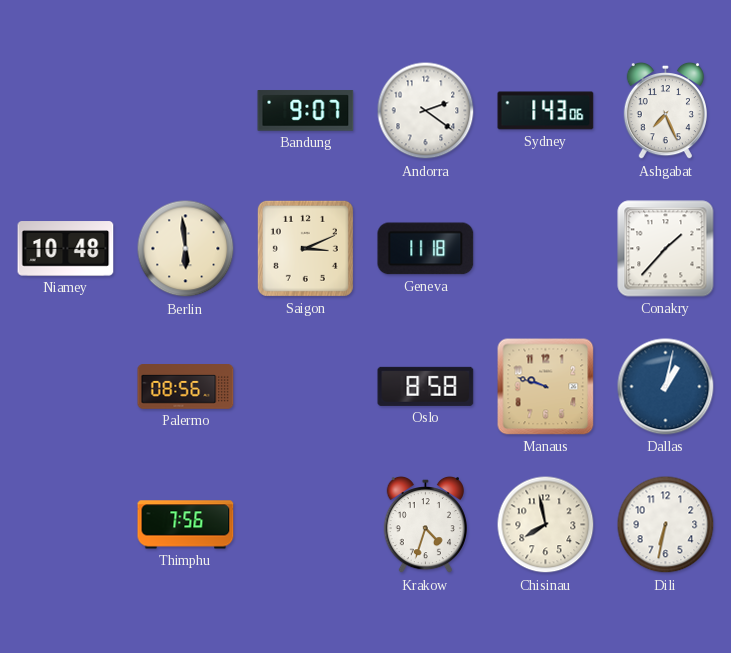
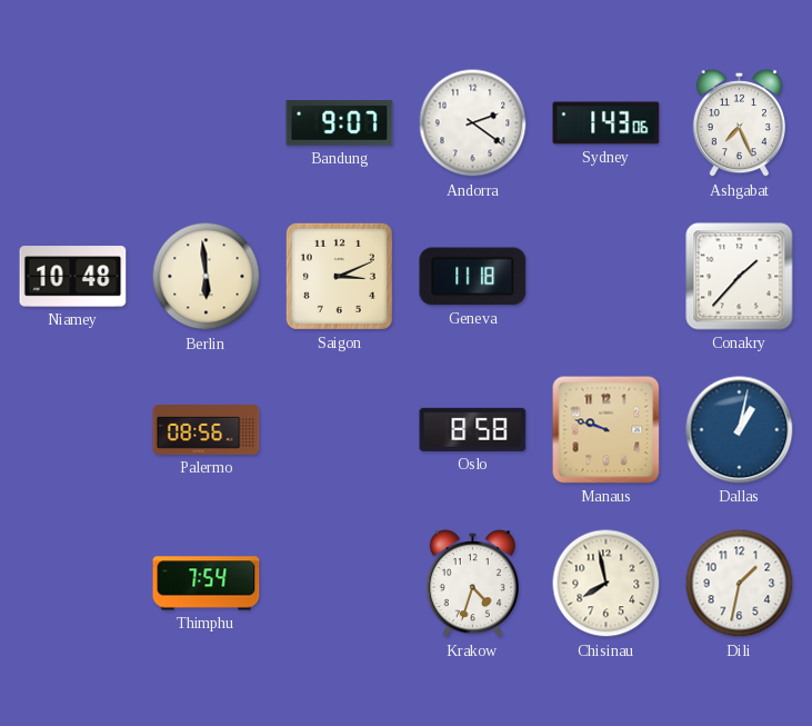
Thimphu: 7:56 -> 7:54
Dili: 6:32 -> 1:32
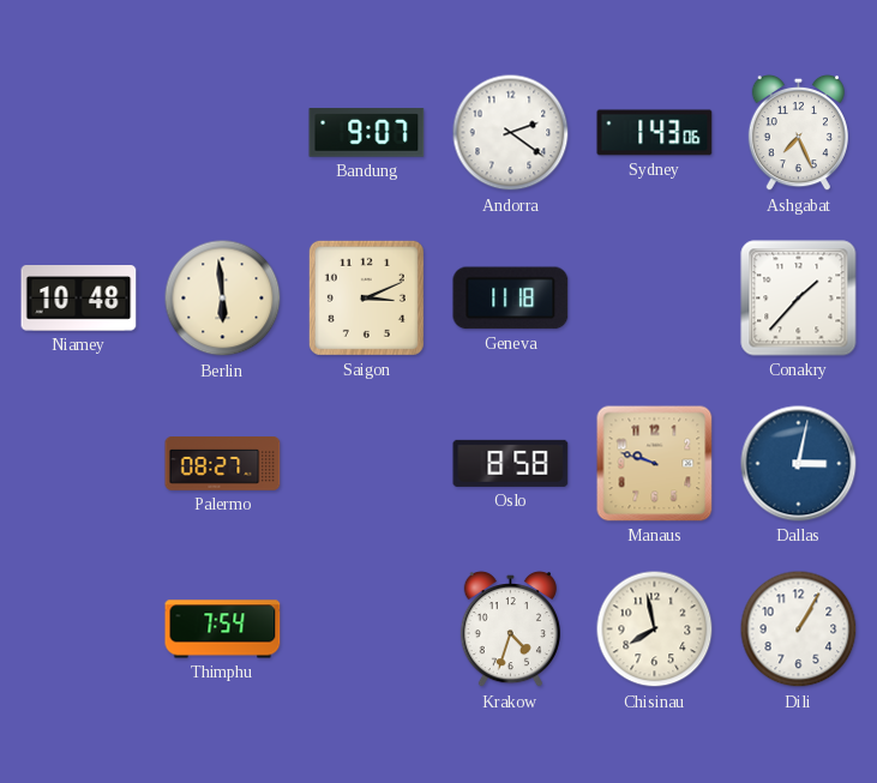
Palermo: 08:56 -> 08:27
Dallas: 1:02 -> 3:02
Dili: 1:32 -> 1:05
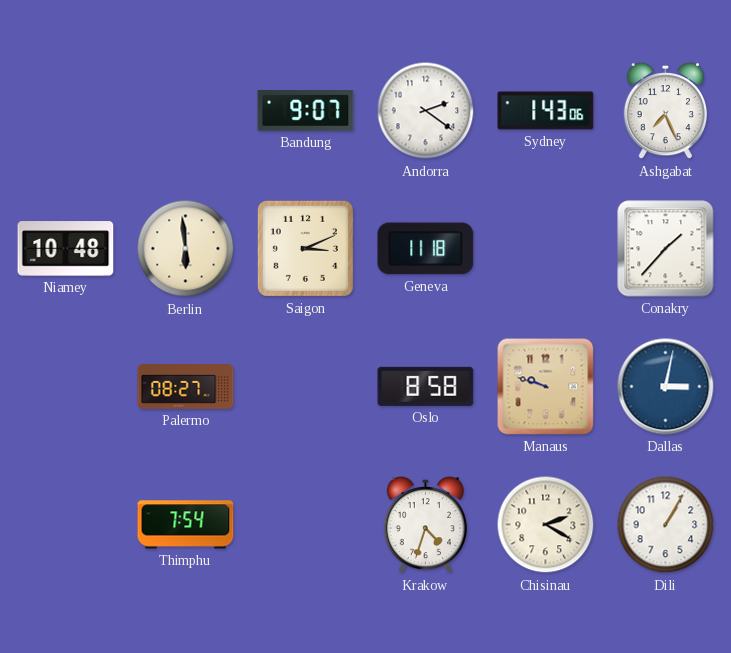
Chisinau: 7:58 -> 2:20
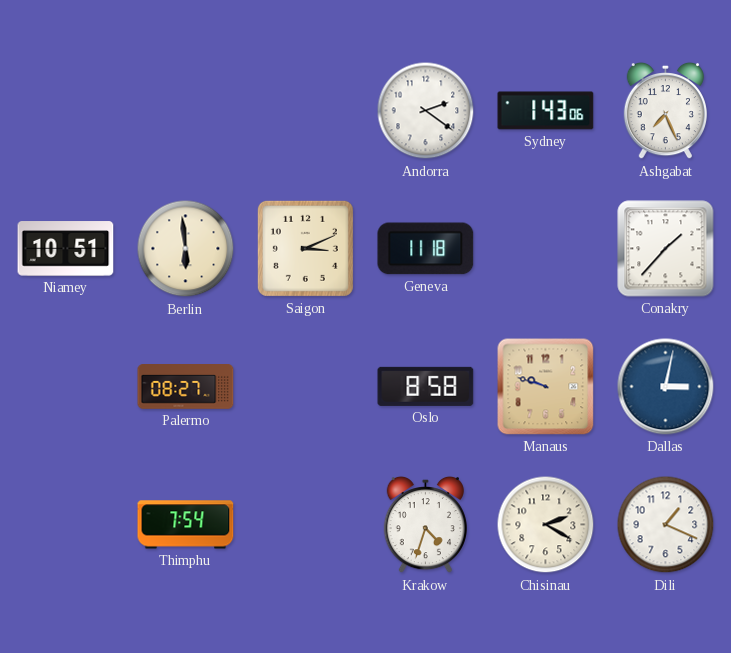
Bandung: 9:07 -> none
Niamey: 10:48 -> 10:51
Dili: 1:05 -> 1:19
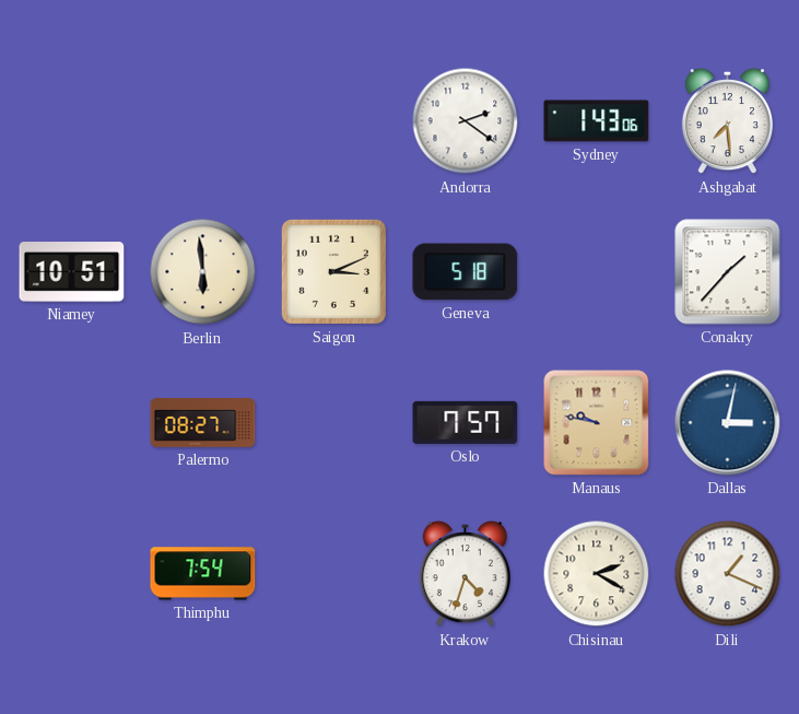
Ashgabat: 7:26 -> 7:29
Geneva: 11:18 -> 5:18
Oslo: 8:58 -> 7:57
Manaus: 9:48 -> 9:47
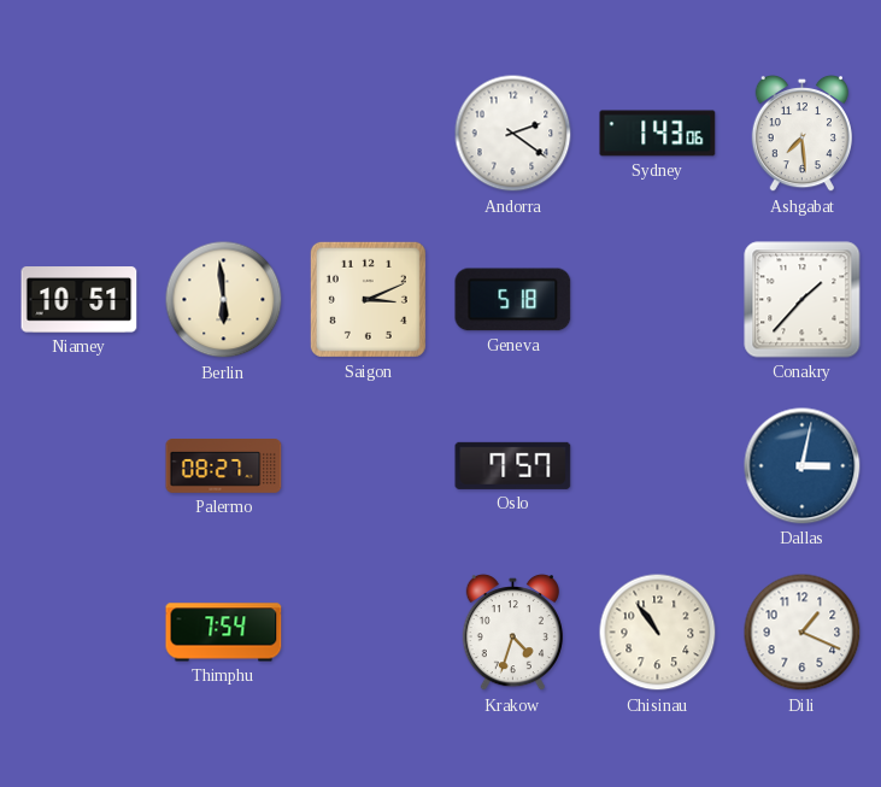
Manaus: 9:47 -> none
Chisinau: 2:20 -> 10:54
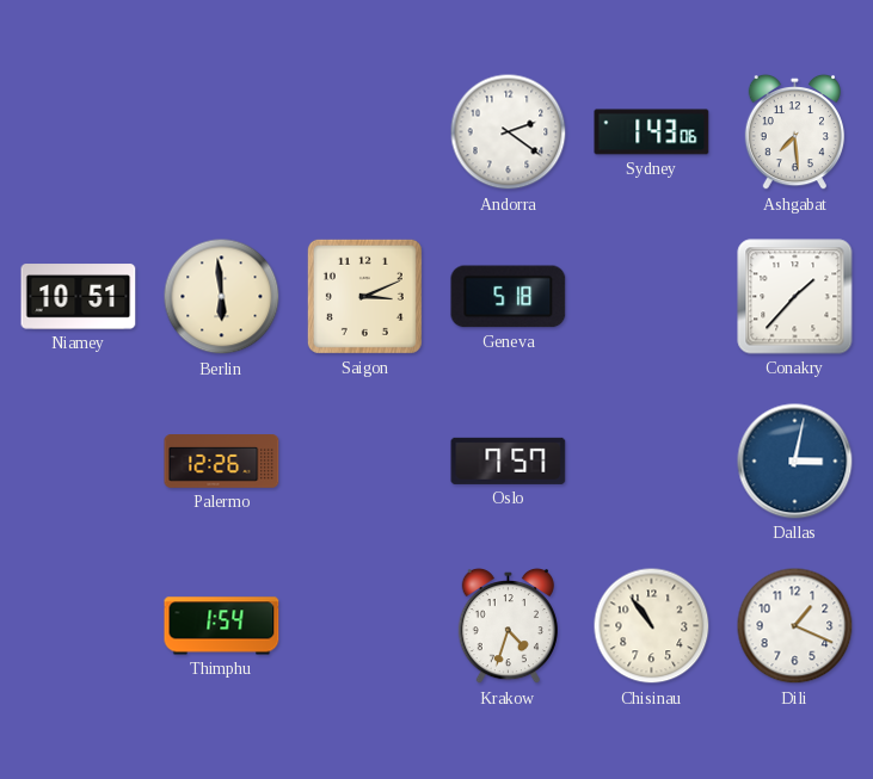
Palermo: 08:27 -> 12:26
Thimphu: 7:54 -> 1:54
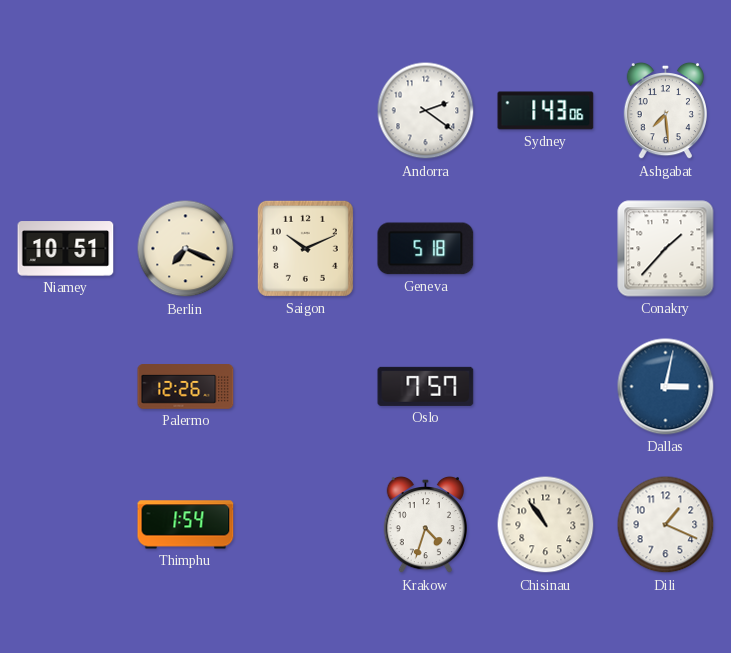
Berlin: 5:59 -> 7:19
Saigon: 3:11 -> 10:11
